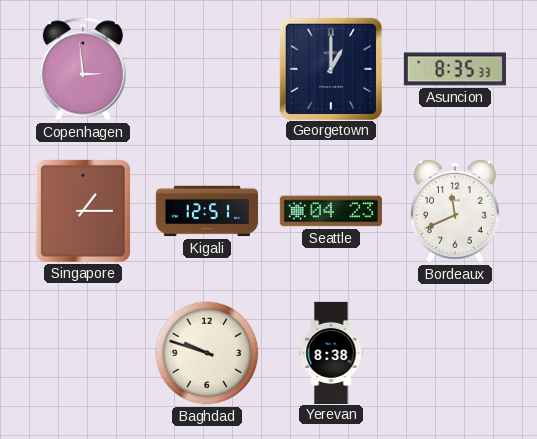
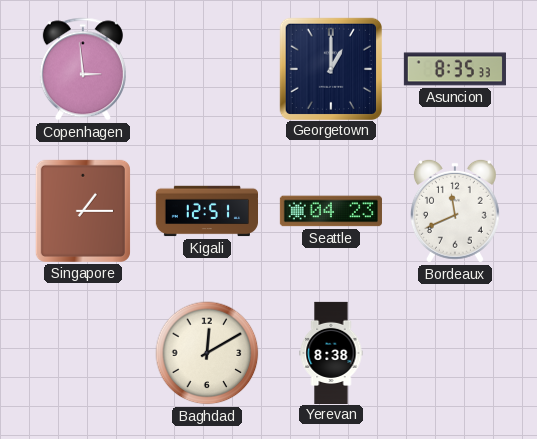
Baghdad: 9:48 -> 12:10
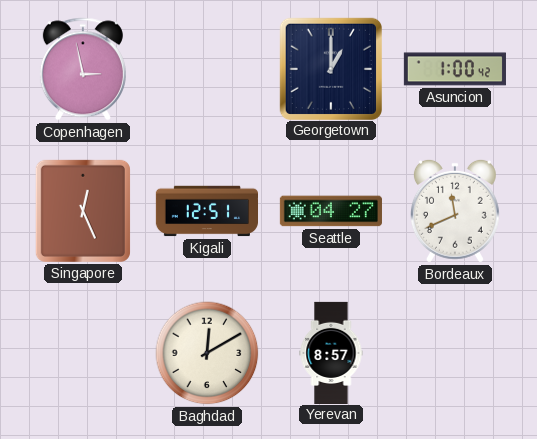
Copenhagen: 2:59 -> 2:58
Asuncion: 8:35 -> 1:00
Singapore: 1:15 -> 12:26
Seattle: 04:23 -> 04:27
Yerevan: 8:38 -> 8:57
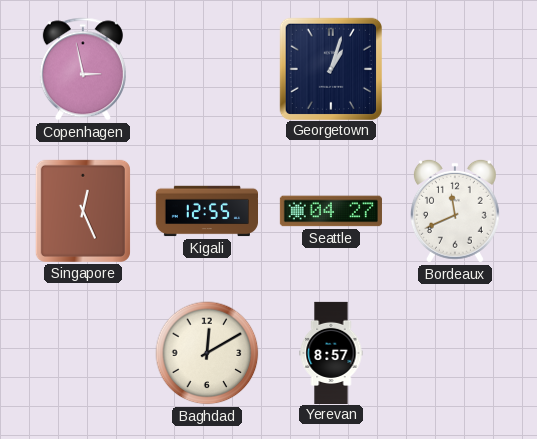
Georgetown: 1:00 -> 1:03
Asuncion: 1:00 -> none
Kigali: 12:51 -> 12:55
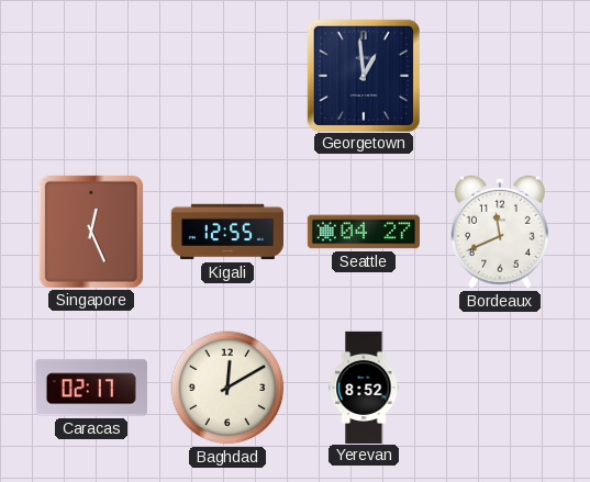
Copenhagen: 2:58 -> none
Georgetown: 1:03 -> 12:59
Caracas: none -> 02:17
Yerevan: 8:57 -> 8:52
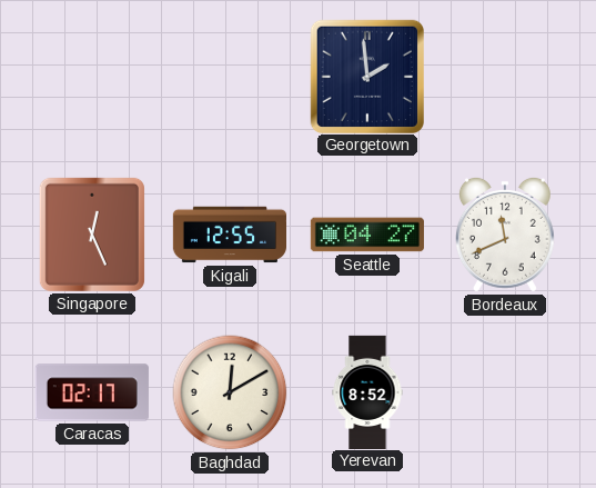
Georgetown: 12:59 -> 1:59
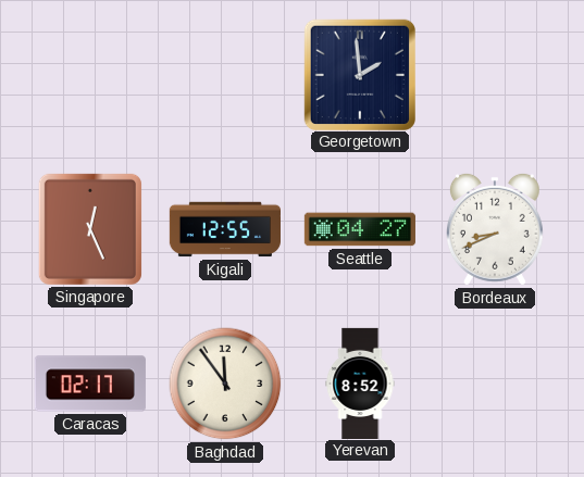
Bordeaux: 11:41 -> 8:41
Baghdad: 12:10 -> 11:54
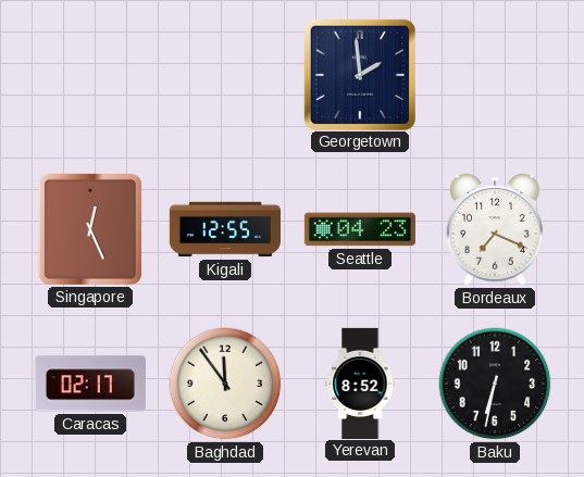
Seattle: 04:27 -> 04:23
Bordeaux: 8:41 -> 7:19
Baku: none -> 6:32
